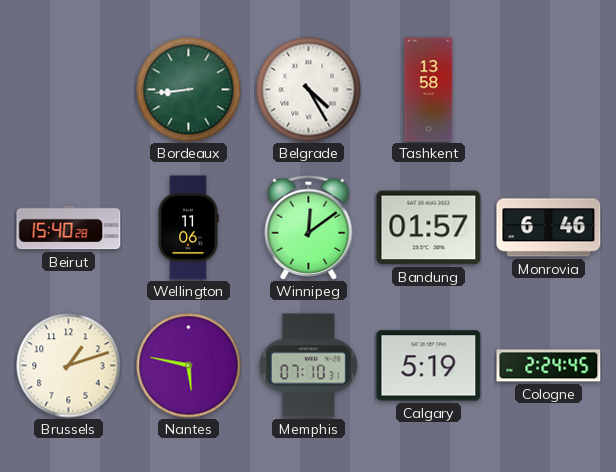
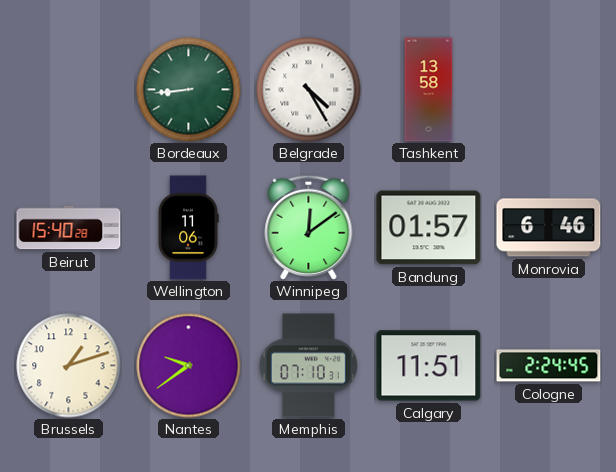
Nantes: 5:47 -> 9:39
Calgary: 5:19 -> 11:51
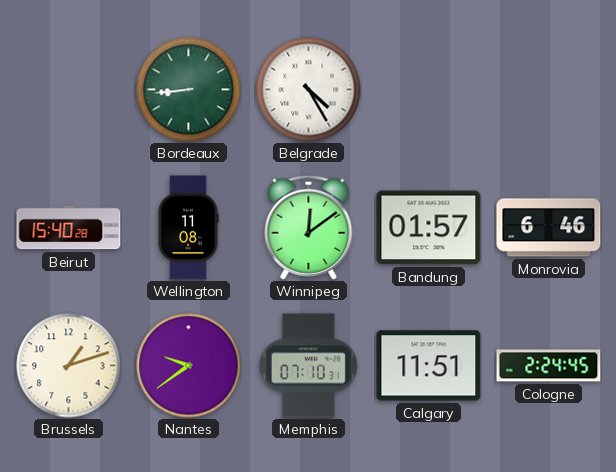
Tashkent: 13:58 -> none
Wellington: 11:06 -> 11:08
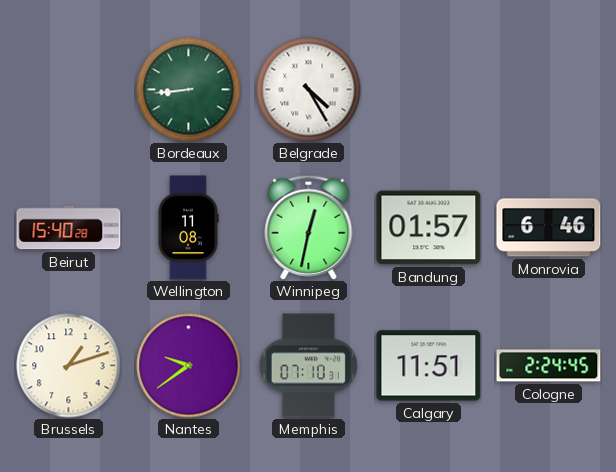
Winnipeg: 12:09 -> 12:32
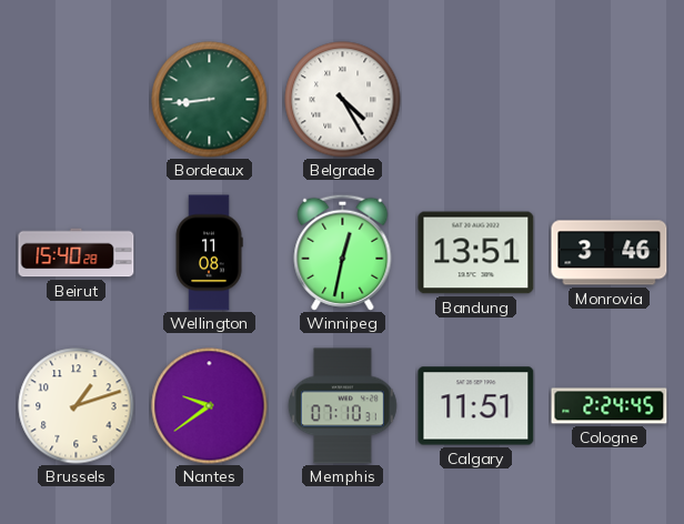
Bandung: 01:57 -> 13:51
Monrovia: 6:46 -> 3:46
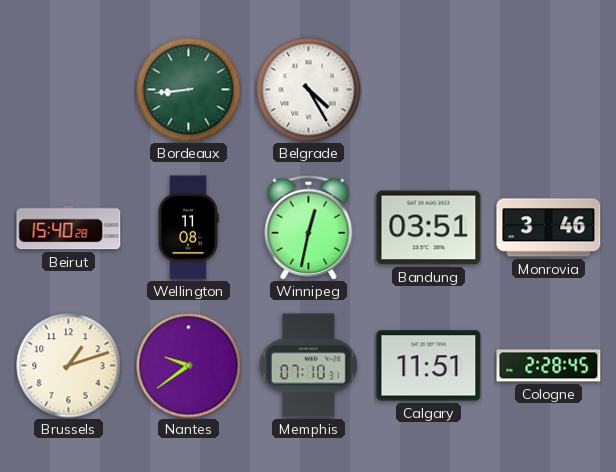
Bandung: 13:51 -> 03:51
Cologne: 2:24 -> 2:28
